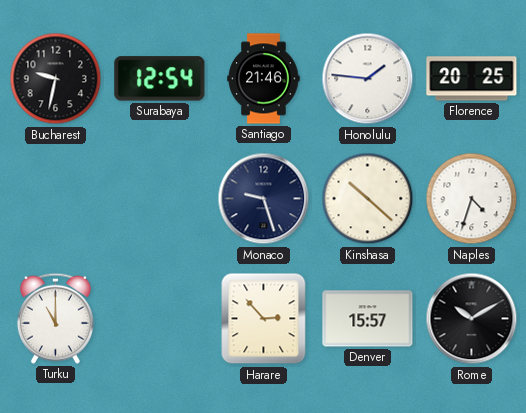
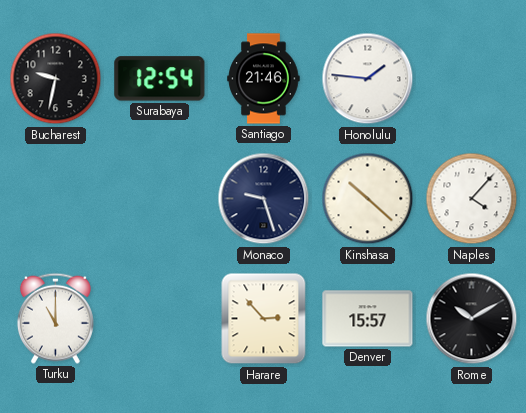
Florence: 20:25 -> none
Naples: 4:33 -> 4:07
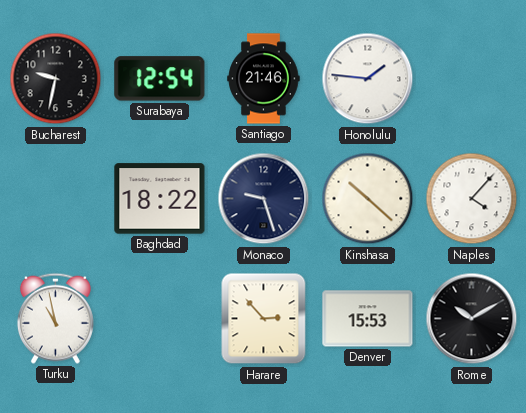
Baghdad: none -> 18:22
Turku: 11:00 -> 10:58
Denver: 15:57 -> 15:53
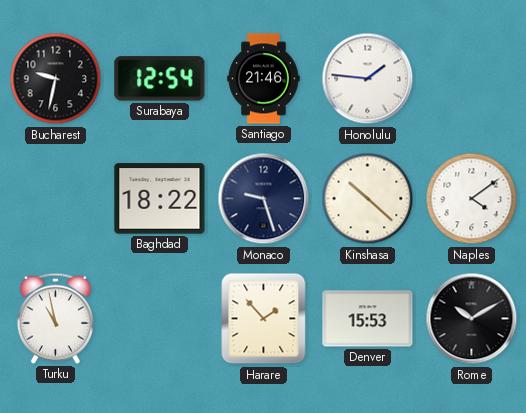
Naples: 4:07 -> 4:09
Harare: 2:53 -> 1:53
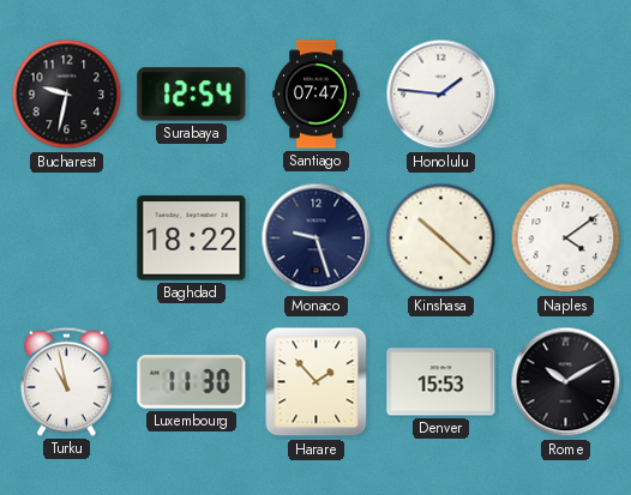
Santiago: 21:46 -> 07:47
Luxembourg: none -> 11:30
